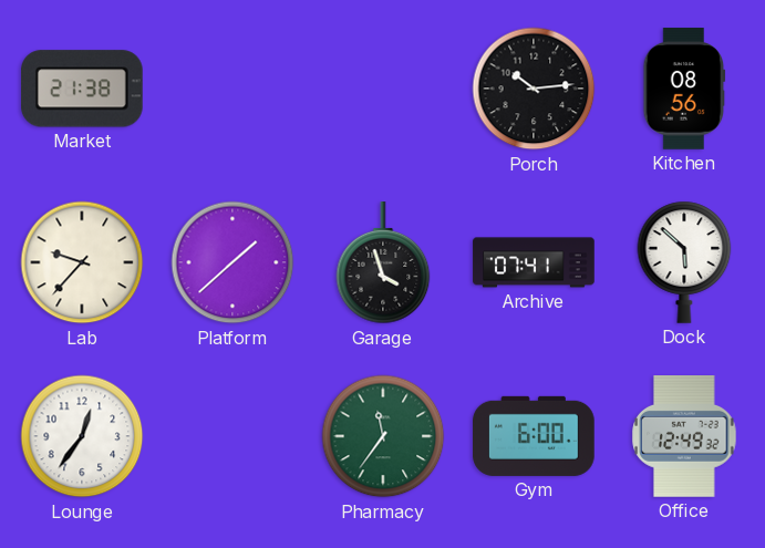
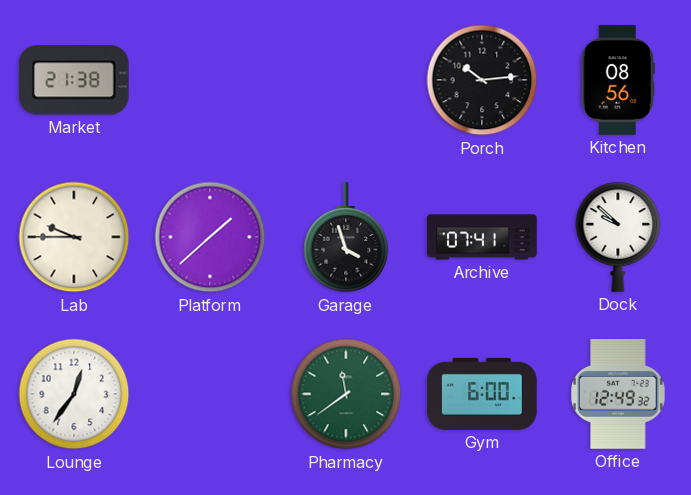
Lab: 9:37 -> 9:45
Dock: 5:52 -> 9:52
Pharmacy: 11:36 -> 11:39
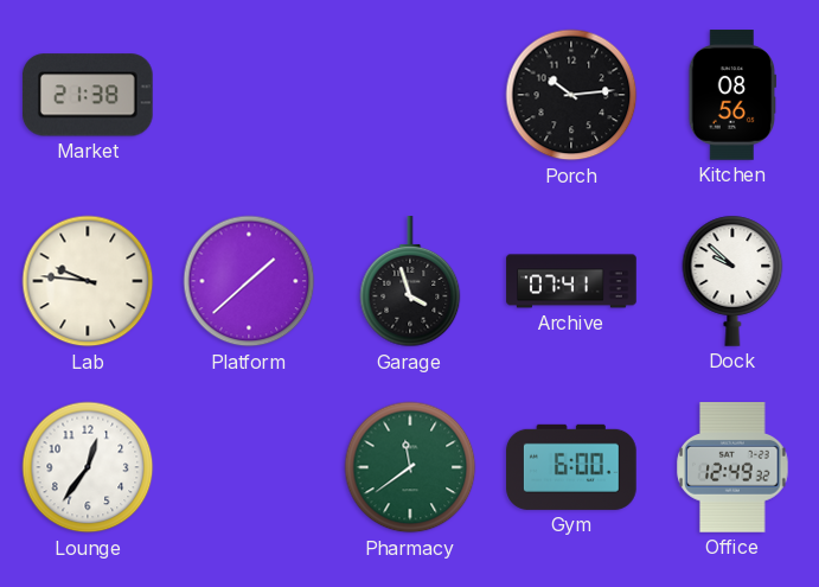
Lab: 9:45 -> 9:46
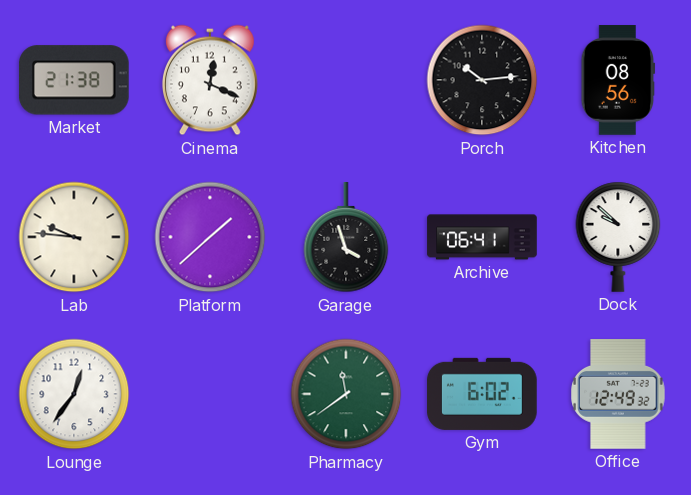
Cinema: none -> 12:19
Archive: 07:41 -> 06:41
Gym: 6:00 -> 6:02
